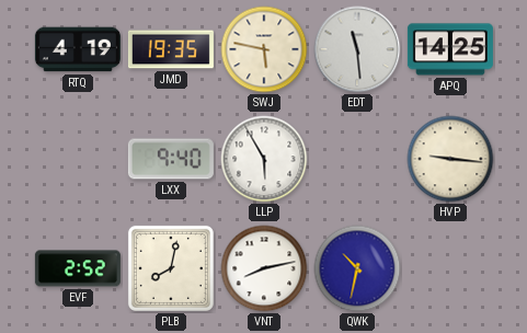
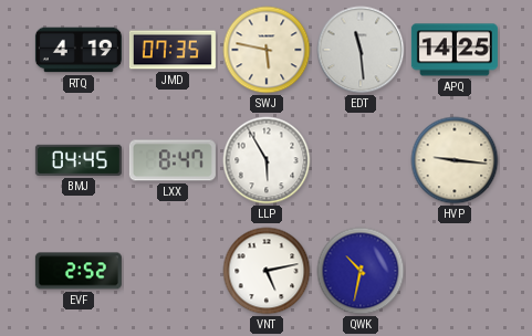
JMD: 19:35 -> 07:35
BMJ: none -> 04:45
LXX: 9:40 -> 8:47
PLB: 8:02 -> none
VNT: 8:13 -> 5:13
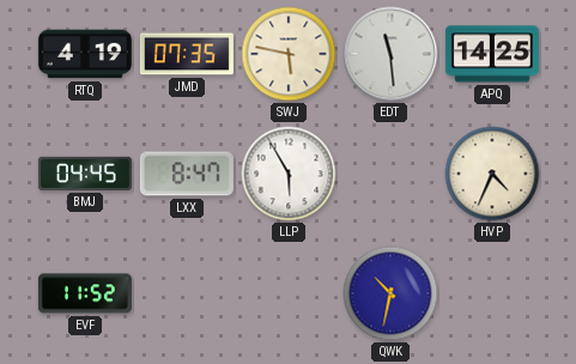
HVP: 9:16 -> 4:34
EVF: 2:52 -> 11:52
VNT: 5:13 -> none
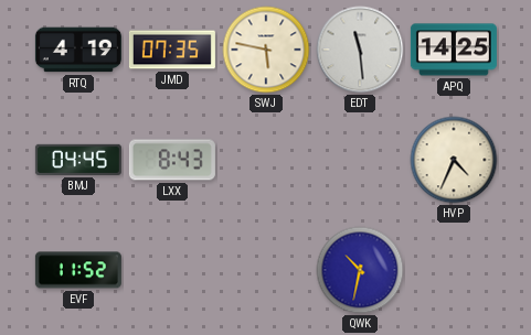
LXX: 8:47 -> 8:43
LLP: 5:55 -> none
